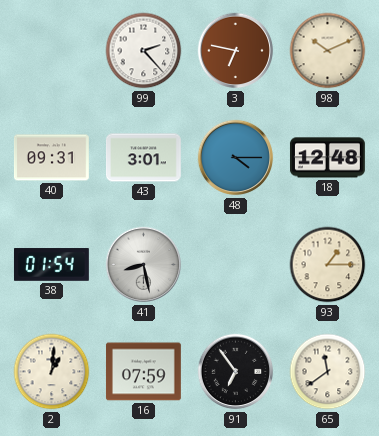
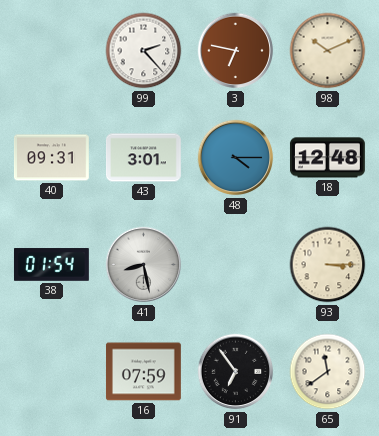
93: 1:15 -> 3:15
2: 1:01 -> none
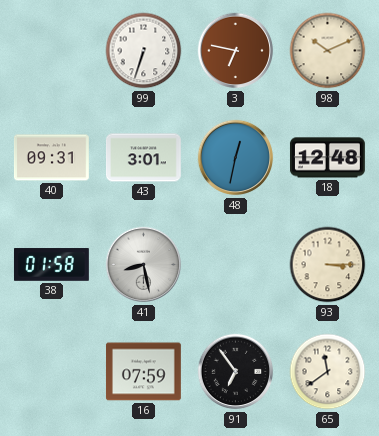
99: 2:23 -> 6:33
48: 4:15 -> 12:32
38: 01:54 -> 01:58
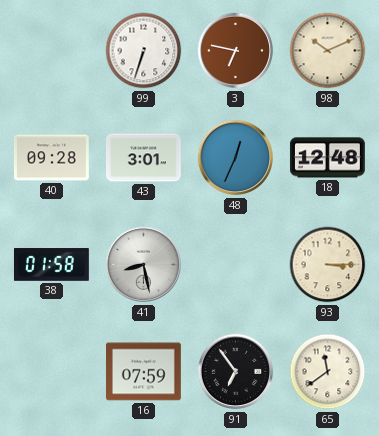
40: 09:31 -> 09:28
48: 12:32 -> 12:34
